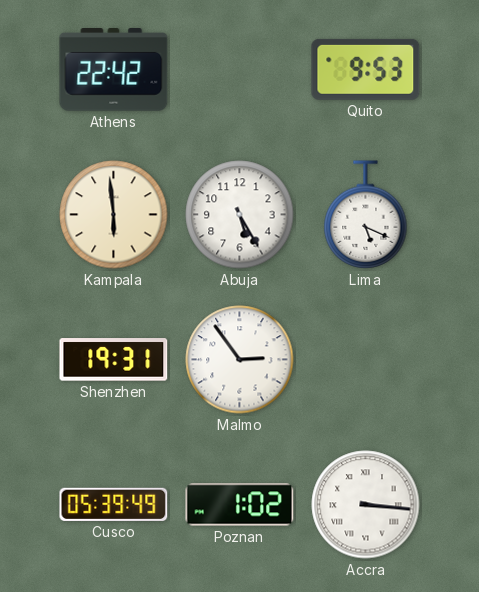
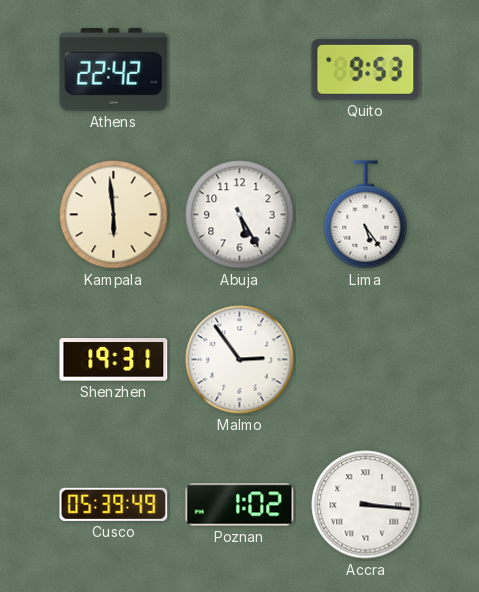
Lima: 5:19 -> 5:24
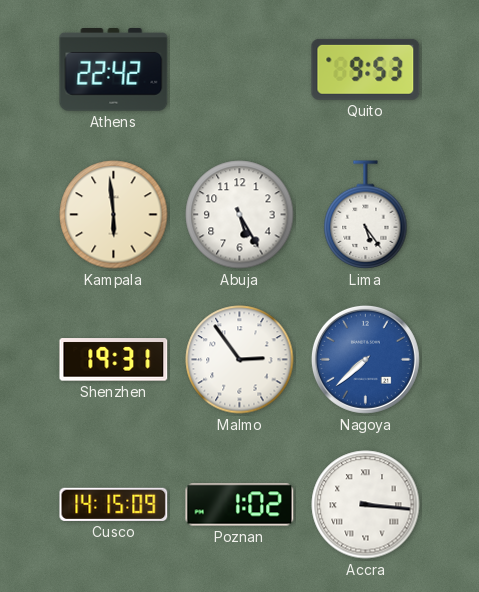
Nagoya: none -> 7:38
Cusco: 05:39 -> 14:15
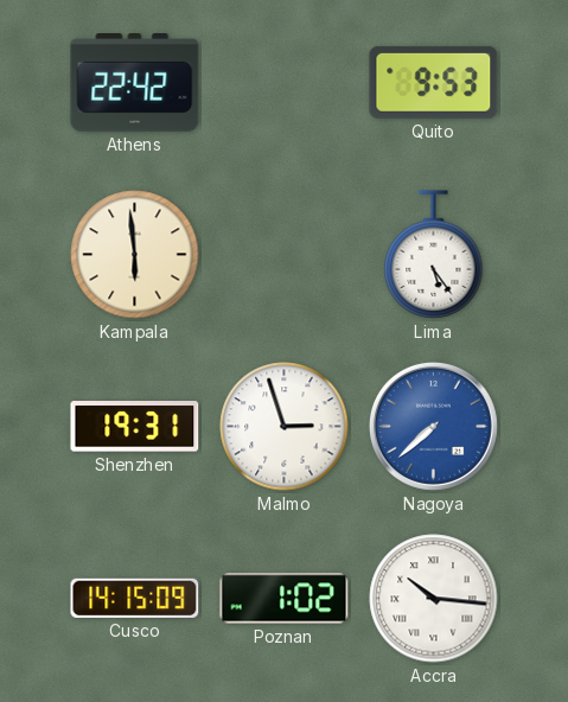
Abuja: 5:25 -> none
Malmo: 2:54 -> 2:57
Accra: 3:16 -> 10:16
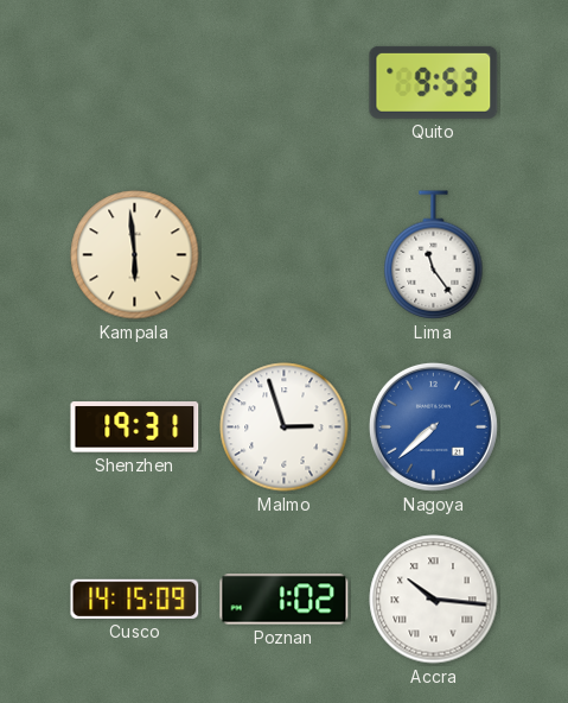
Athens: 22:42 -> none
Lima: 5:24 -> 11:24
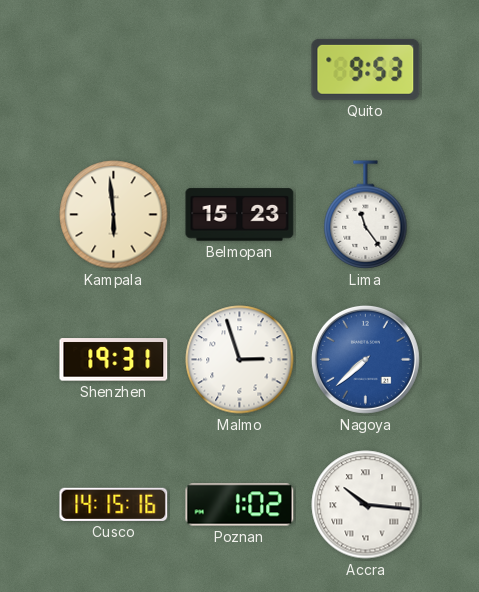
Belmopan: none -> 15:23
Cusco: 14:15:09 -> 14:15:16
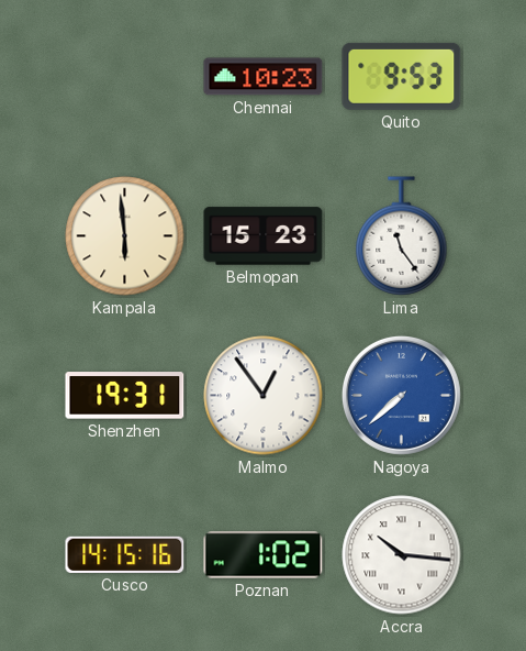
Chennai: none -> 10:23
Malmo: 2:57 -> 12:54
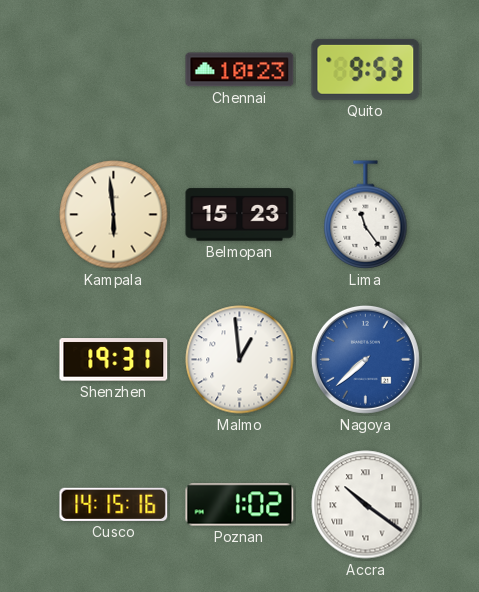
Malmo: 12:54 -> 12:59
Accra: 10:16 -> 10:21
